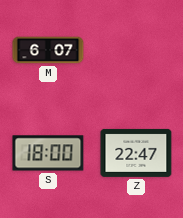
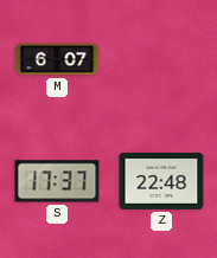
S: 18:00 -> 17:37
Z: 22:47 -> 22:48
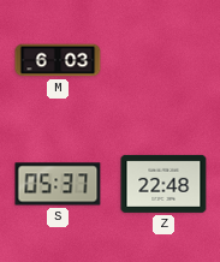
M: 6:07 -> 6:03
S: 17:37 -> 05:37
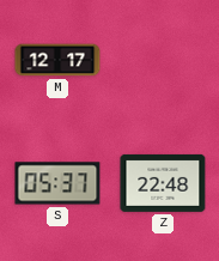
M: 6:03 -> 12:17
